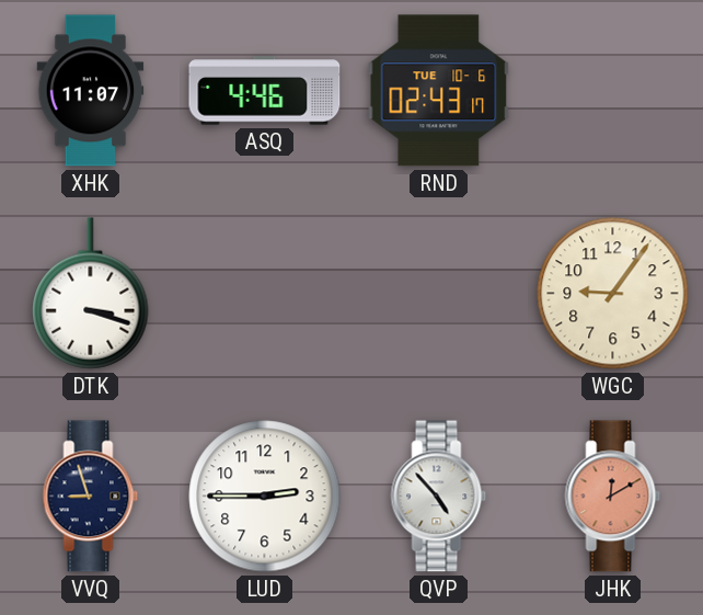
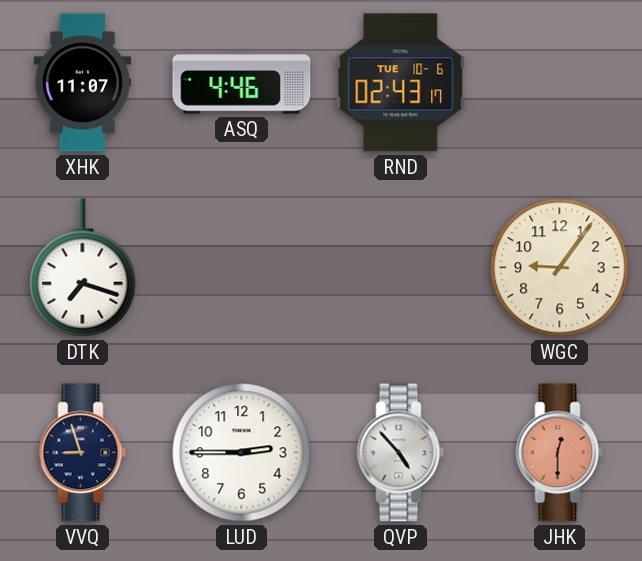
DTK: 3:18 -> 7:18
JHK: 12:10 -> 12:30
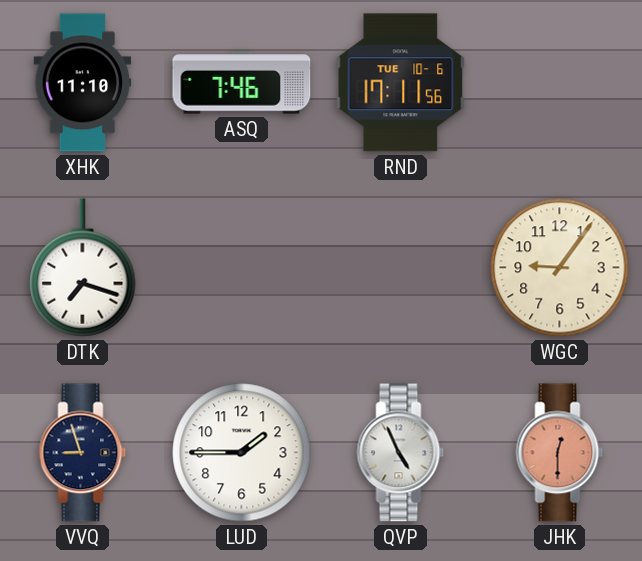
XHK: 11:07 -> 11:10
ASQ: 4:46 -> 7:46
RND: 02:43 -> 17:11
LUD: 2:45 -> 1:45
QVP: 4:53 -> 4:56
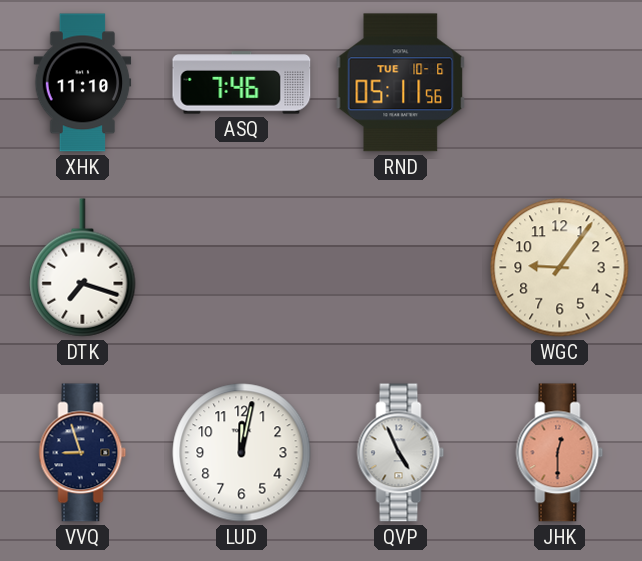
RND: 17:11 -> 05:11
LUD: 1:45 -> 12:02
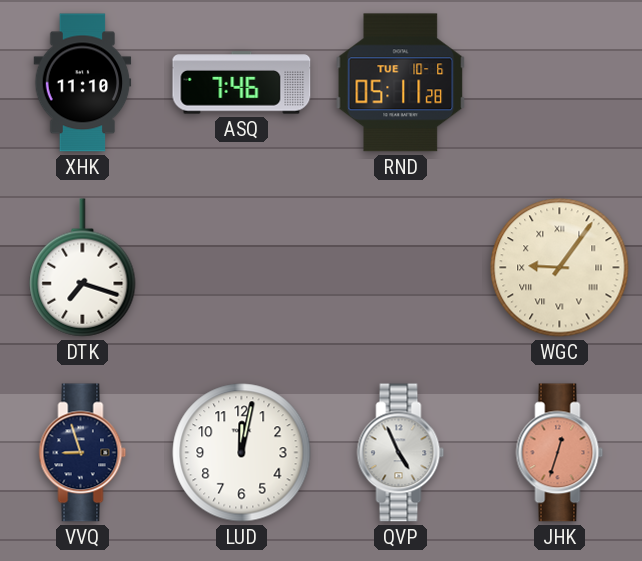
RND: 05:11:56 -> 05:11:28
WGC numerals: Arabic -> Roman
JHK: 12:30 -> 12:33
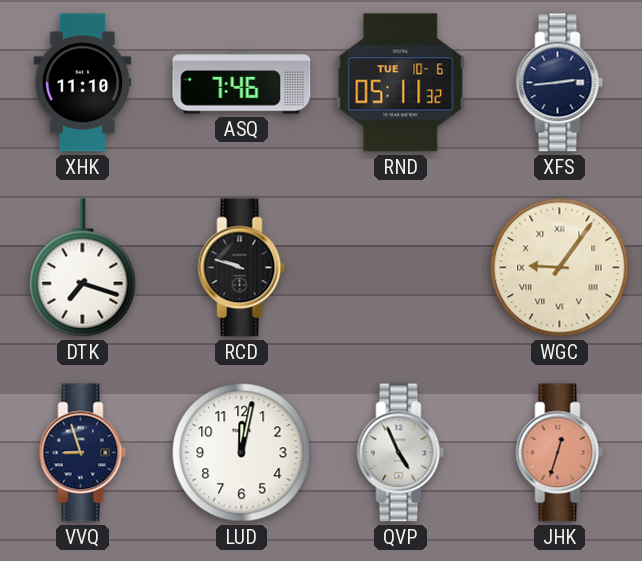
RND: 05:11:28 -> 05:11:32
XFS: none -> 2:44
RCD: none -> 9:48
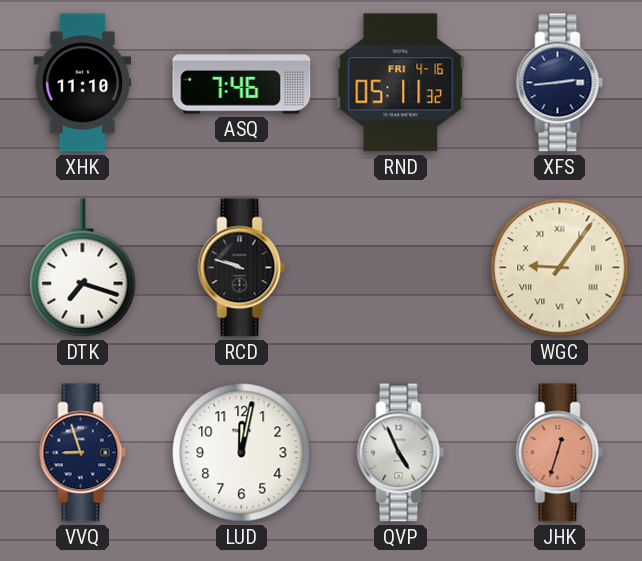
RND date: TUE 10-6 -> FRI 4-16
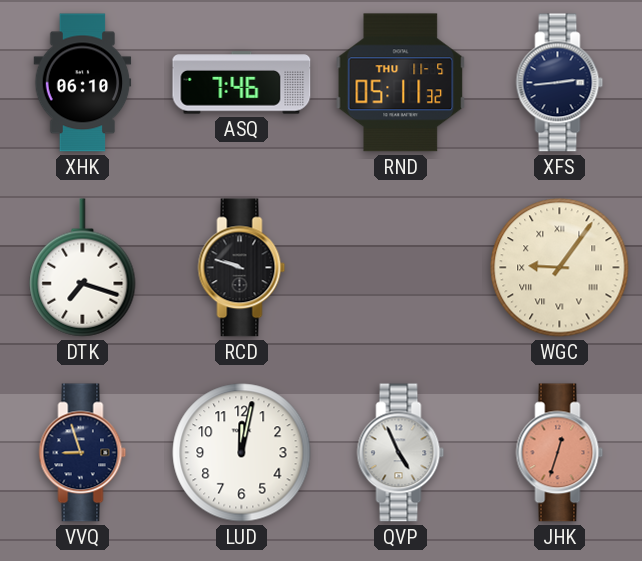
XHK: 11:10 -> 06:10
RND date: FRI 4-16 -> THU 11-5
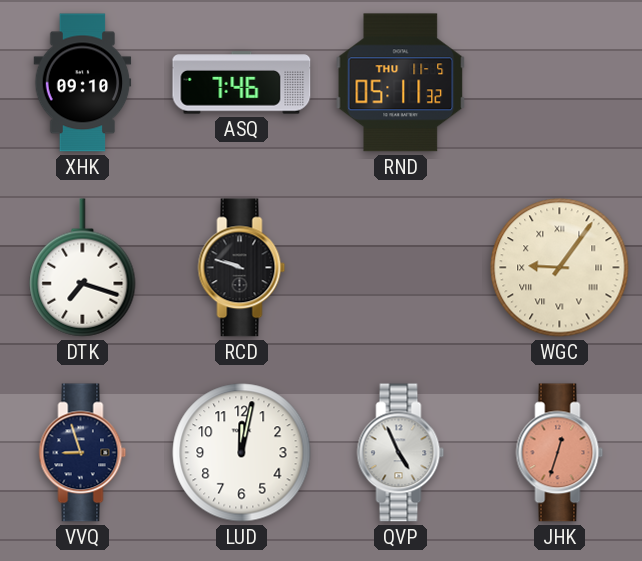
XHK: 06:10 -> 09:10
XFS: 2:44 -> none
